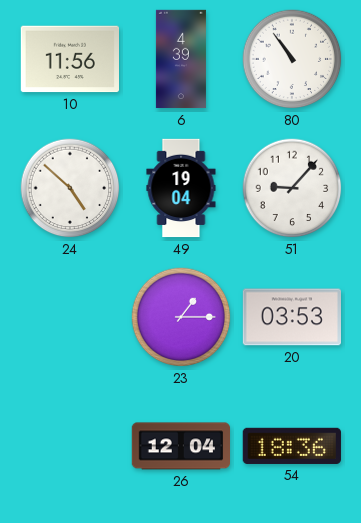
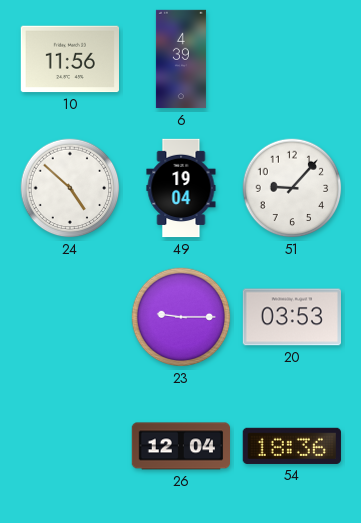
80: 10:54 -> none
23: 1:15 -> 9:15
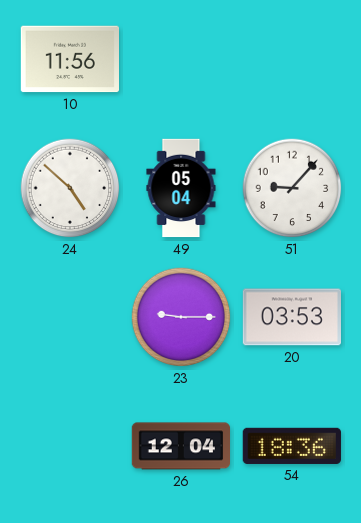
6: 4:39 -> none
49: 19:04 -> 05:04
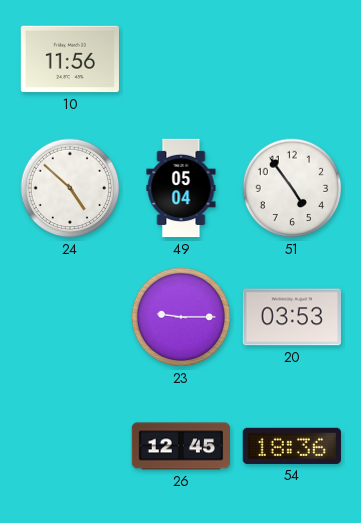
51: 9:07 -> 4:54
26: 12:04 -> 12:45
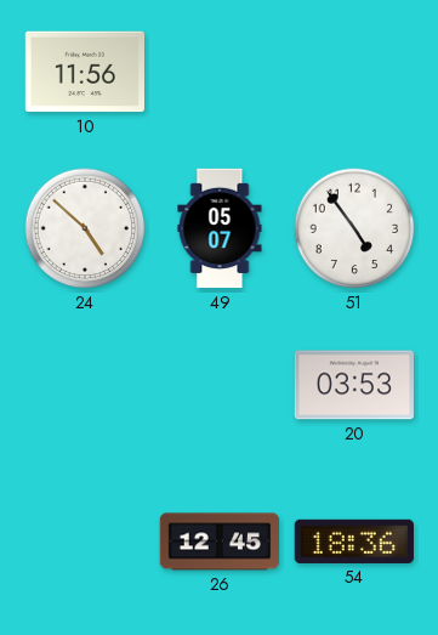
49: 05:04 -> 05:07
23: 9:15 -> none
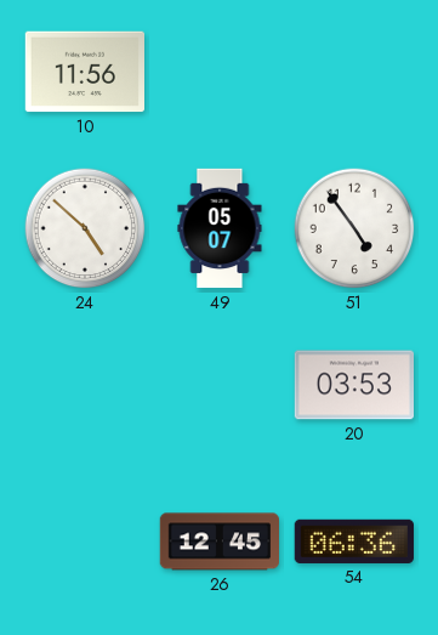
54: 18:36 -> 06:36
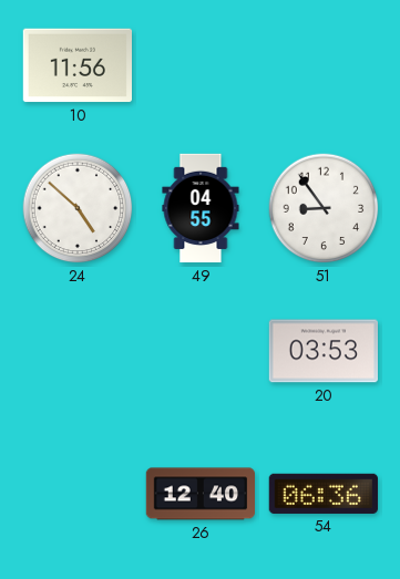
49: 05:07 -> 04:55
51: 4:54 -> 8:54
26: 12:45 -> 12:40
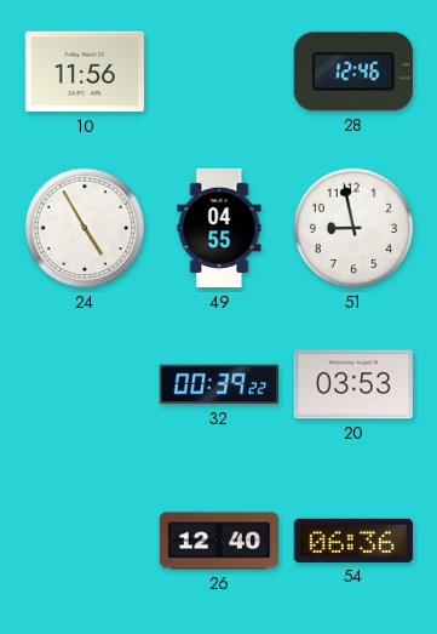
28: none -> 12:46
24: 4:52 -> 4:55
51: 8:54 -> 8:58
32: none -> 00:39
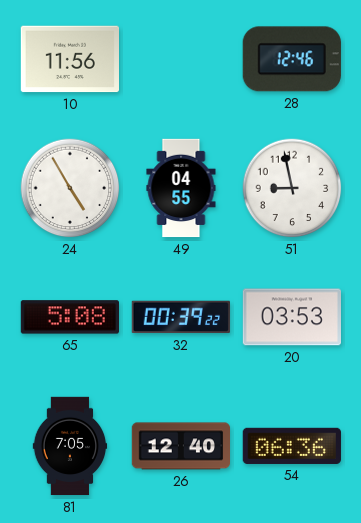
65: none -> 5:08
81: none -> 7:05
